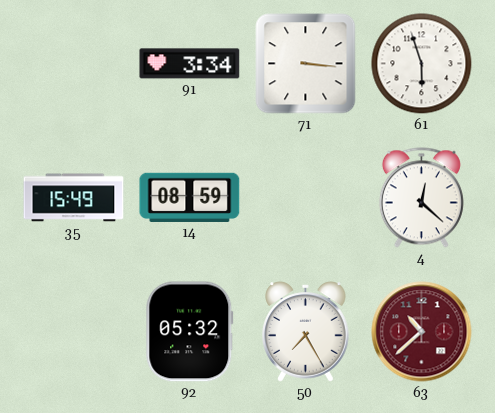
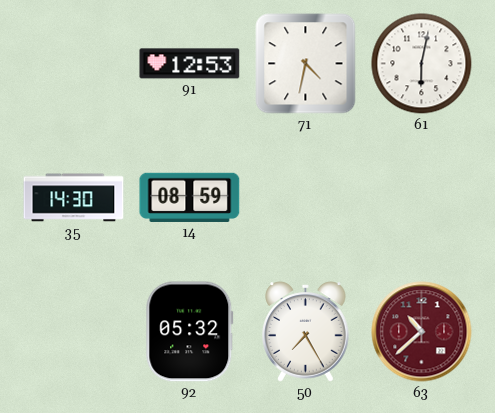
91: 3:34 -> 12:53
71: 3:16 -> 4:32
61: 5:57 -> 6:02
35: 15:49 -> 14:30
4: 12:22 -> none
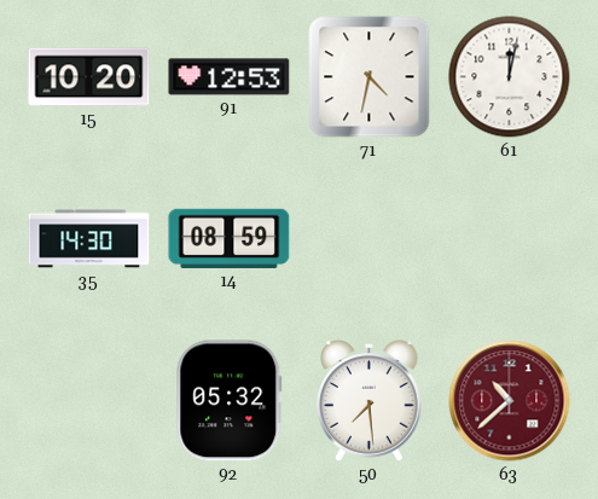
15: none -> 10:20
61: 6:02 -> 12:02
50: 7:25 -> 7:29
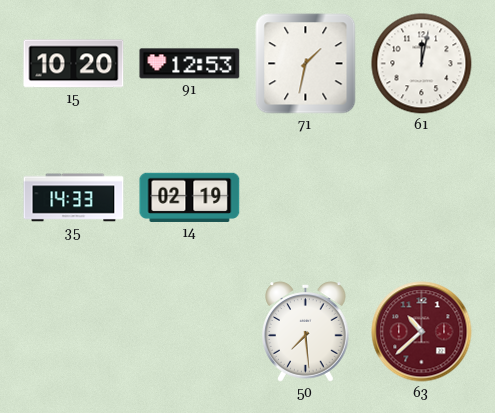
71: 4:32 -> 1:32
35: 14:30 -> 14:33
14: 08:59 -> 02:19
92: 05:32 -> none
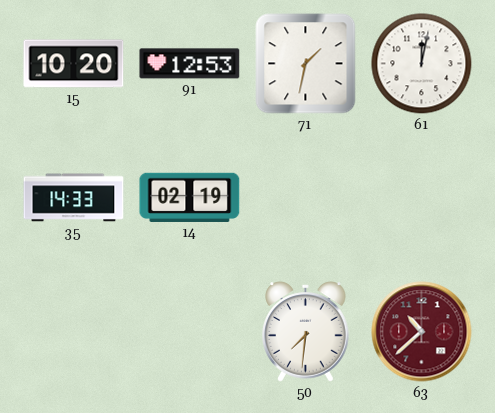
50: 7:29 -> 7:31
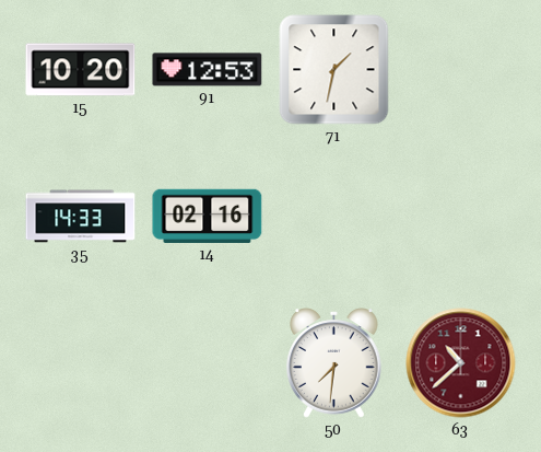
61: 12:02 -> none
14: 02:19 -> 02:16
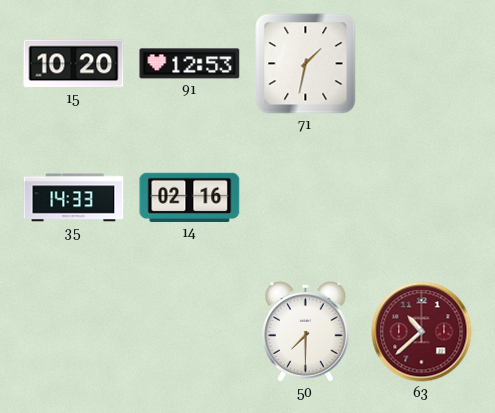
50: 7:31 -> 7:30
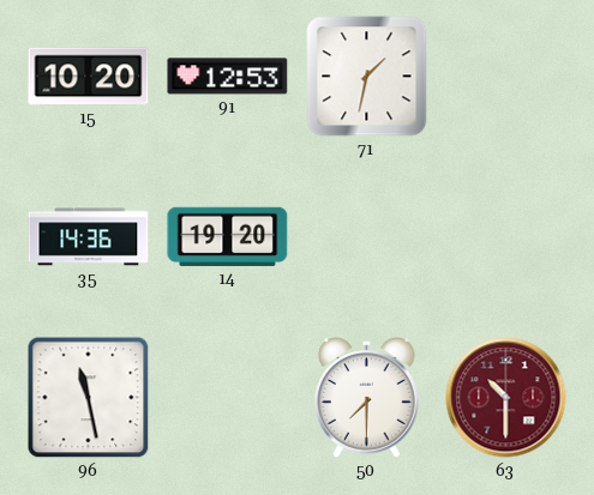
35: 14:33 -> 14:36
14: 02:16 -> 19:20
96: none -> 11:28
63: 10:38 -> 10:30
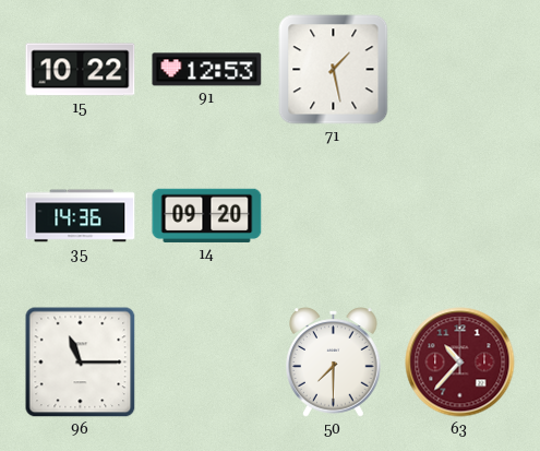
15: 10:20 -> 10:22
71: 1:32 -> 1:28
14: 19:20 -> 09:20
96: 11:28 -> 11:15
63: 10:30 -> 10:37
